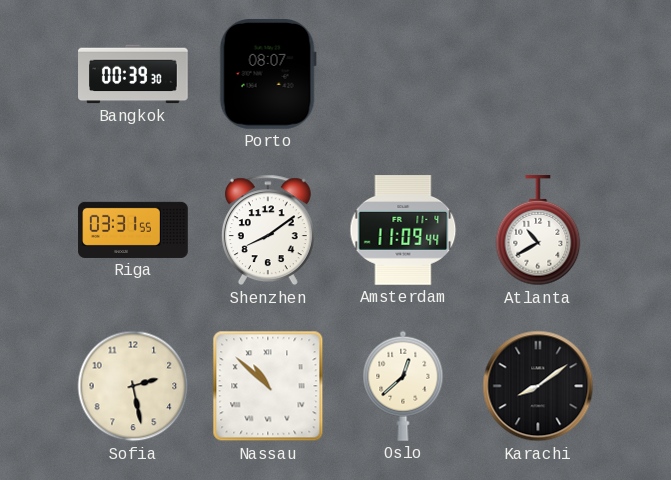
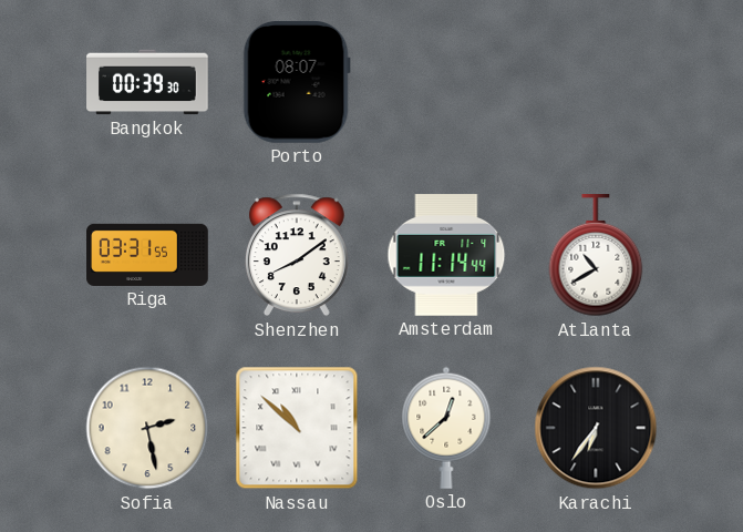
Amsterdam: 11:09 -> 11:14
Karachi: 8:09 -> 6:36
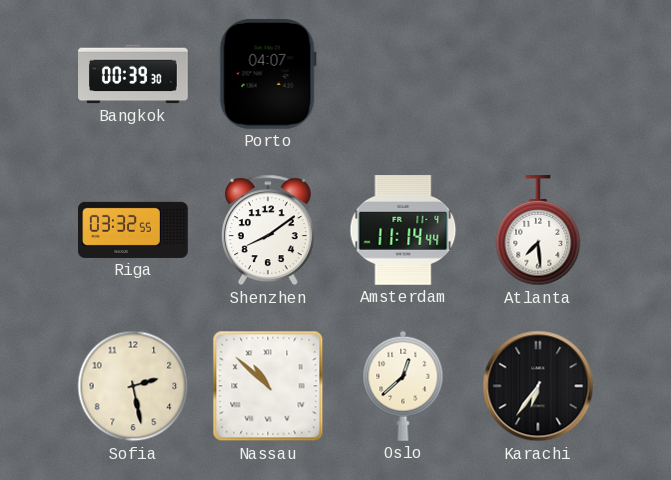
Porto: 08:07 -> 04:07
Riga: 03:31 -> 03:32
Atlanta: 10:40 -> 7:29
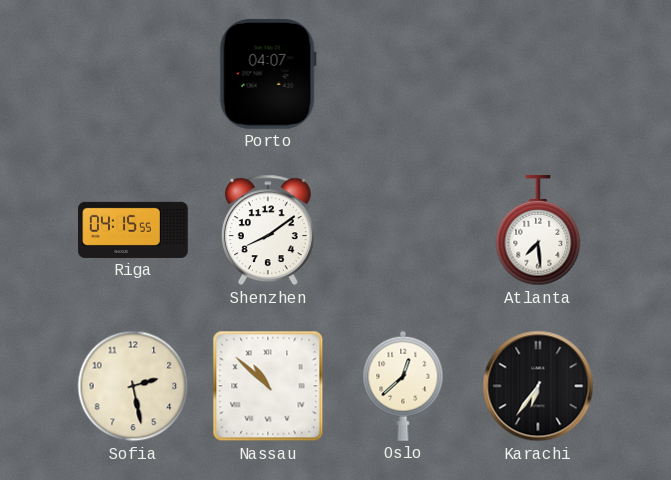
Bangkok: 00:39 -> none
Riga: 03:32 -> 04:15
Amsterdam: 11:14 -> none
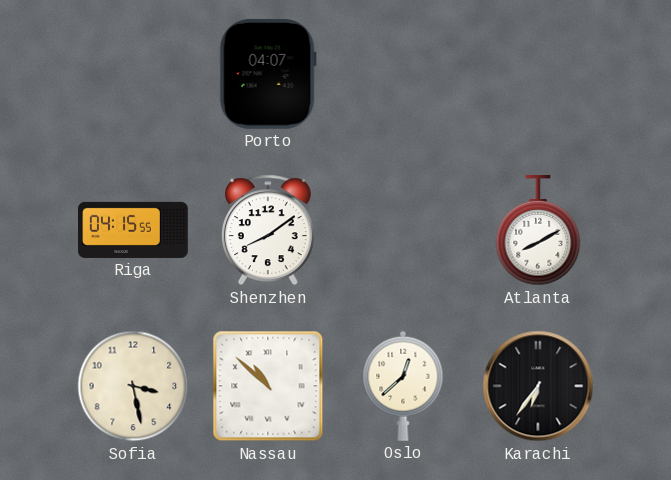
Atlanta: 7:29 -> 8:10
Sofia: 2:28 -> 3:28
